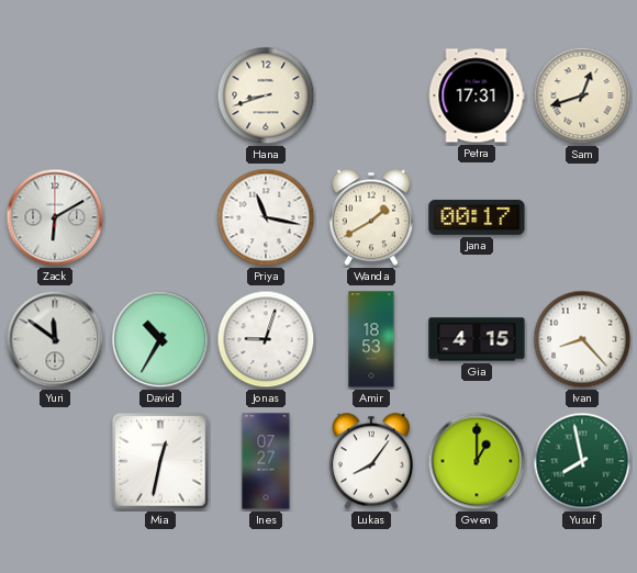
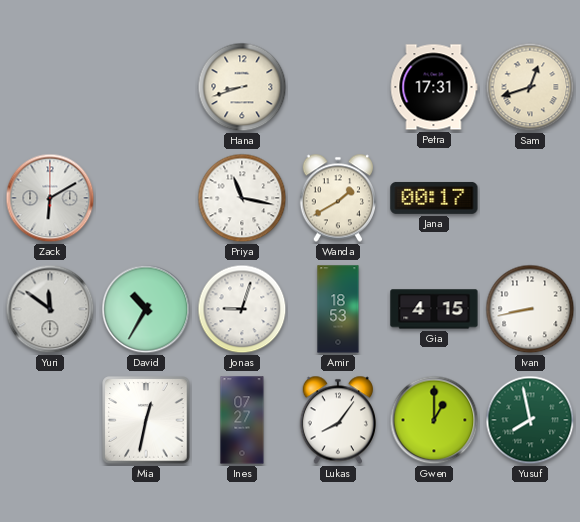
Ivan: 8:23 -> 8:43
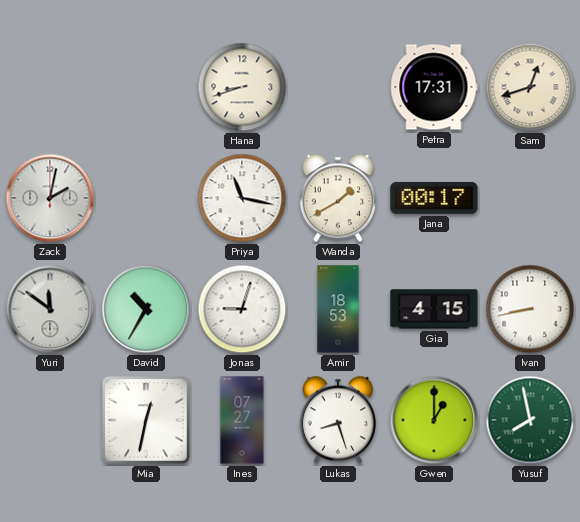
Zack: 6:10 -> 2:02
Lukas: 8:06 -> 8:27
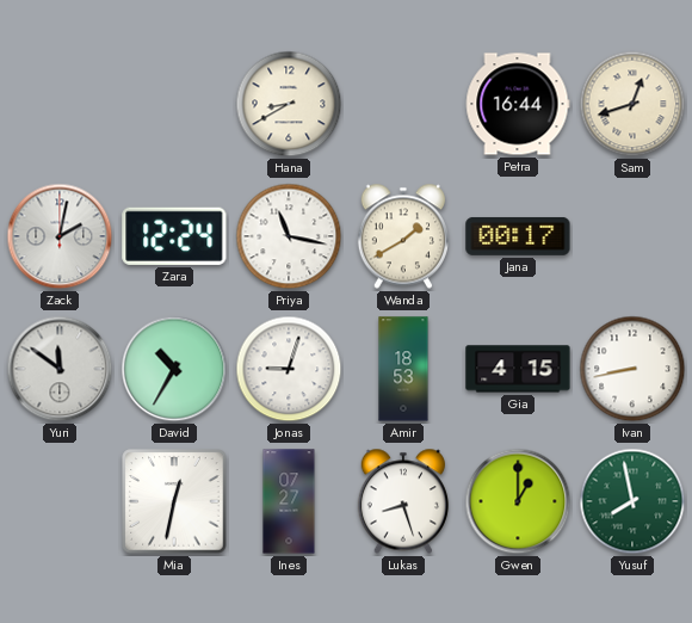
Hana: 8:42 -> 8:40
Petra: 17:31 -> 16:44
Zara: none -> 12:24
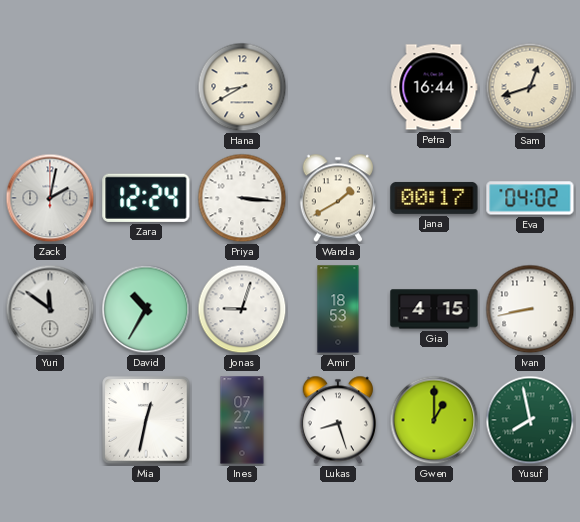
Priya: 11:17 -> 3:16
Eva: none -> 04:02
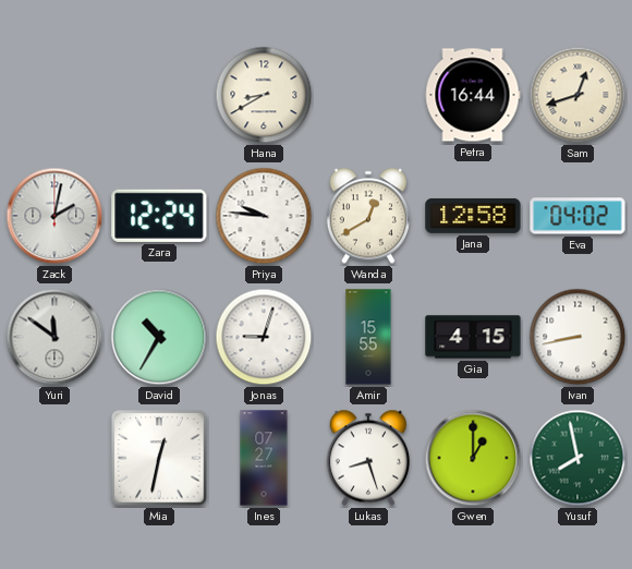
Priya: 3:16 -> 9:46
Wanda: 1:40 -> 12:40
Jana: 00:17 -> 12:58
Amir: 18:53 -> 15:55
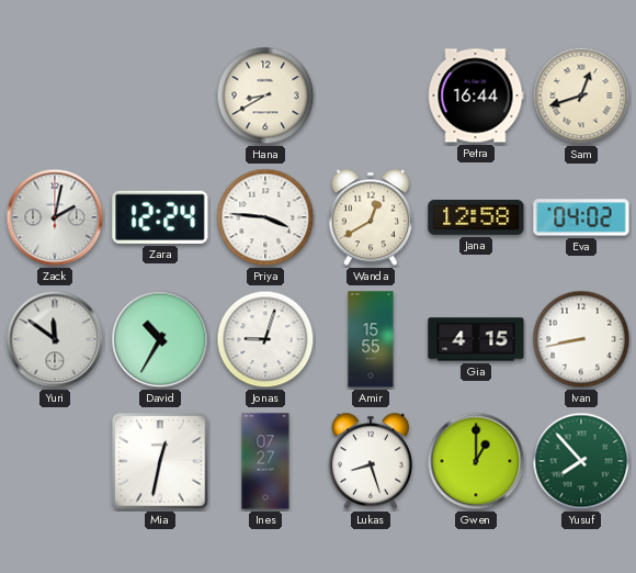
Priya: 9:46 -> 3:46
Yusuf: 7:58 -> 7:53
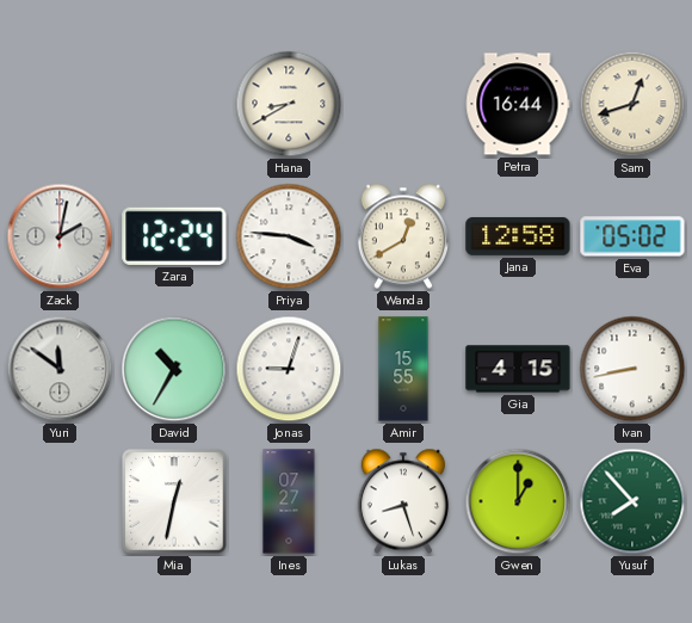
Eva: 04:02 -> 05:02
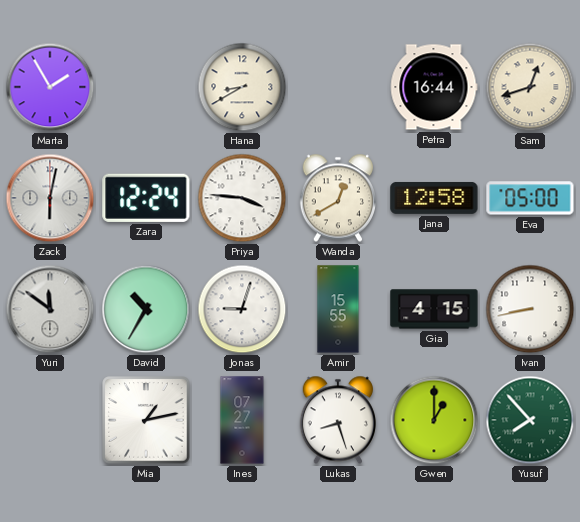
Marta: none -> 1:55
Zack: 2:02 -> 6:02
Eva: 05:02 -> 05:00
Mia: 12:32 -> 1:13
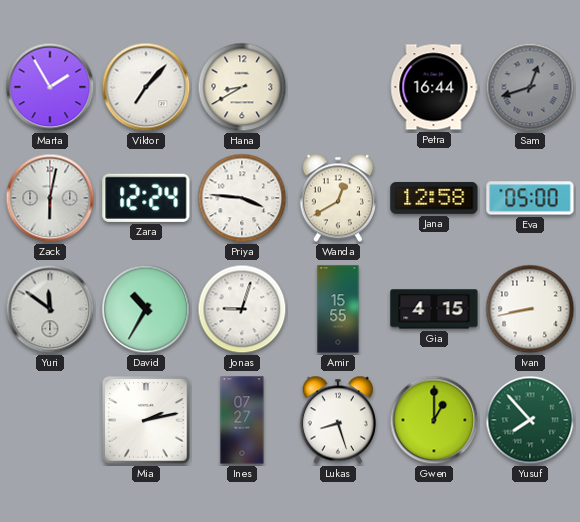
Viktor: none -> 7:07
Sam dial: cream -> grey
Mia: 1:13 -> 2:13
